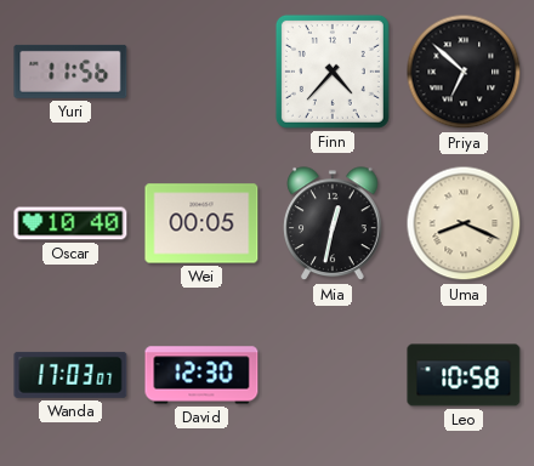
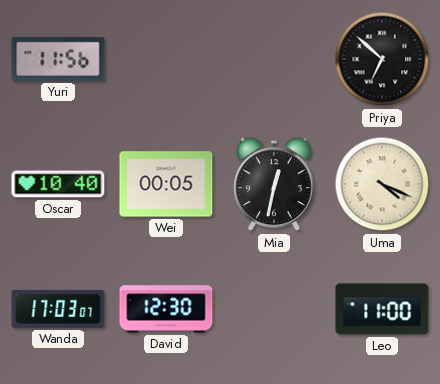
Finn: 4:37 -> none
Uma: 8:19 -> 4:19
Leo: 10:58 -> 11:00
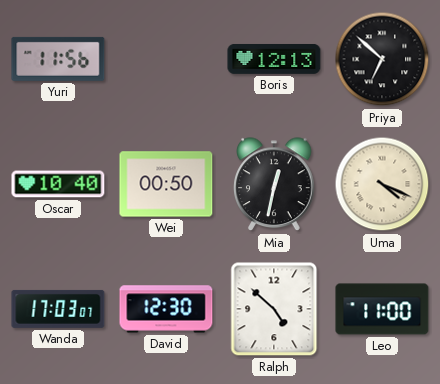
Boris: none -> 12:13
Wei: 00:05 -> 00:50
Ralph: none -> 4:52
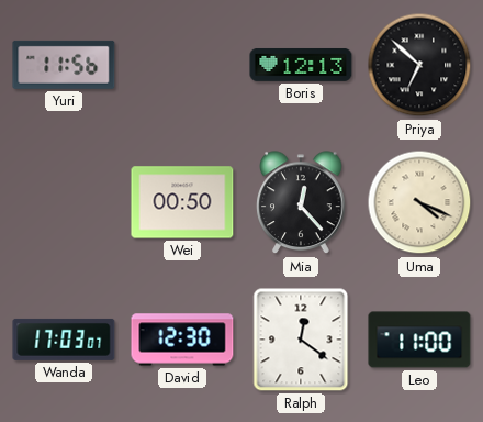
Oscar: 10:40 -> none
Mia: 12:32 -> 12:23
Ralph: 4:52 -> 12:21
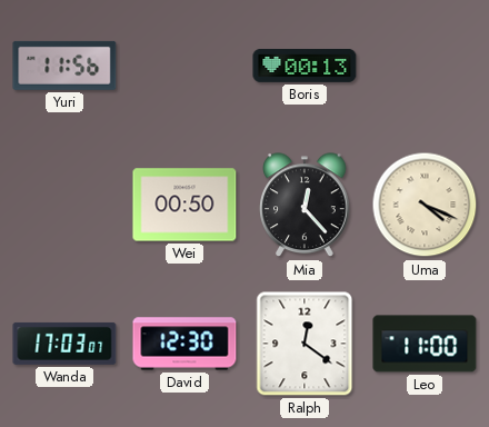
Boris: 12:13 -> 00:13
Priya: 6:52 -> none
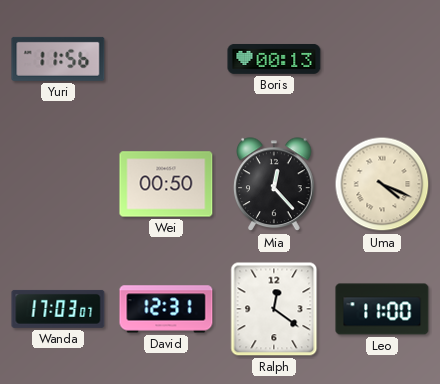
David: 12:30 -> 12:31
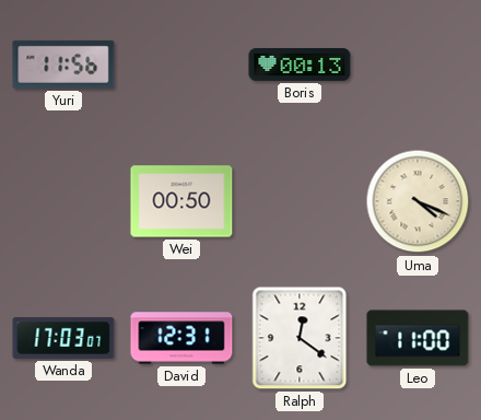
Mia: 12:23 -> none
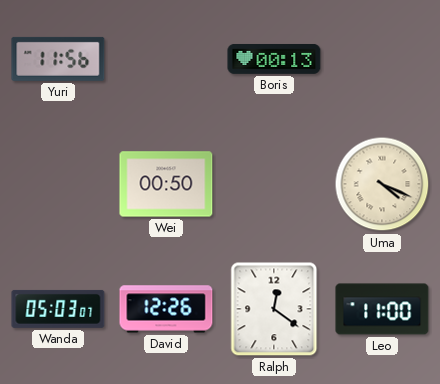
Wanda: 17:03 -> 05:03
David: 12:31 -> 12:26
